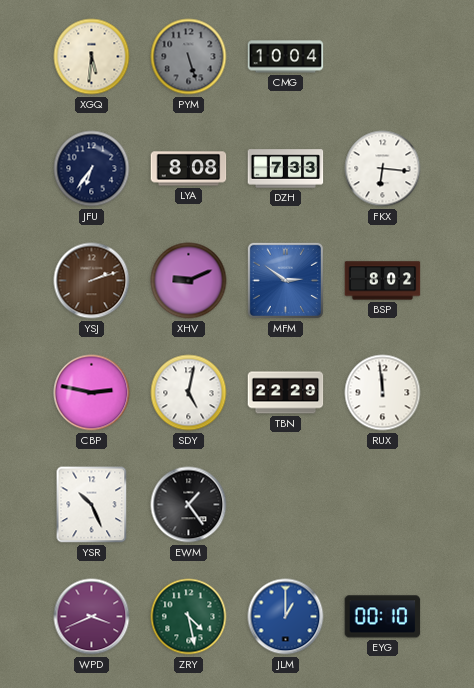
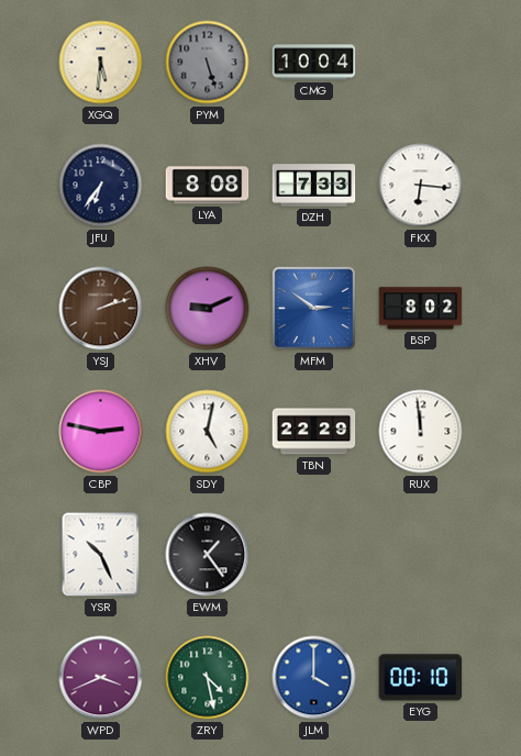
JLM: 1:00 -> 4:00
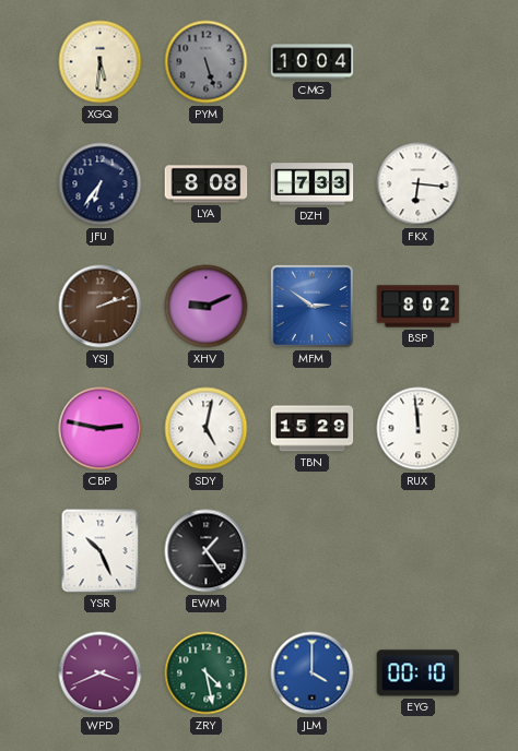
TBN: 22:29 -> 15:29
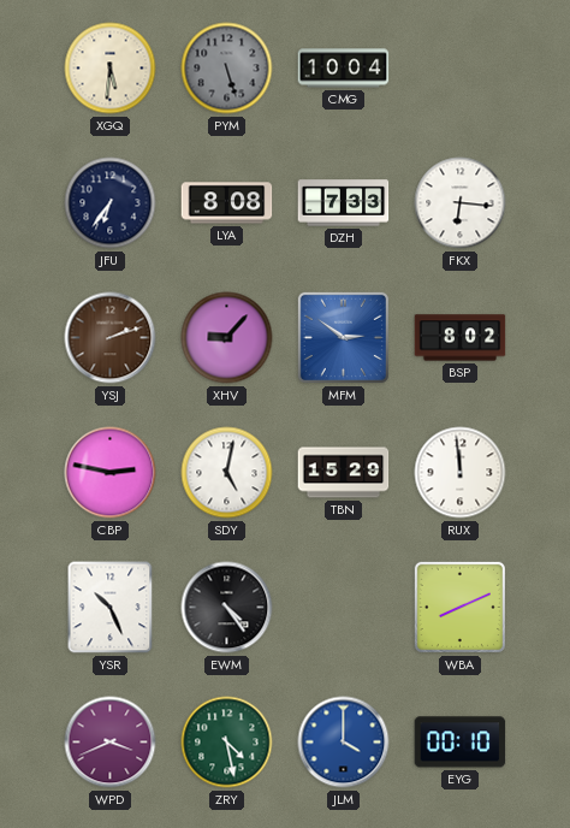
XHV: 9:11 -> 9:07
EWM: 1:24 -> 4:24
WBA: none -> 8:11
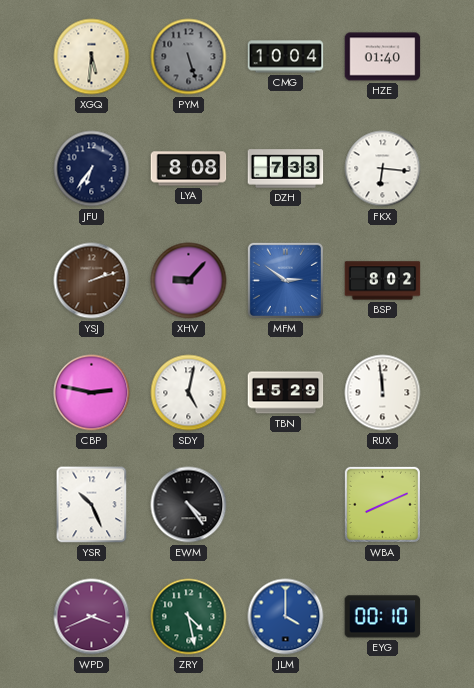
HZE: none -> 01:40
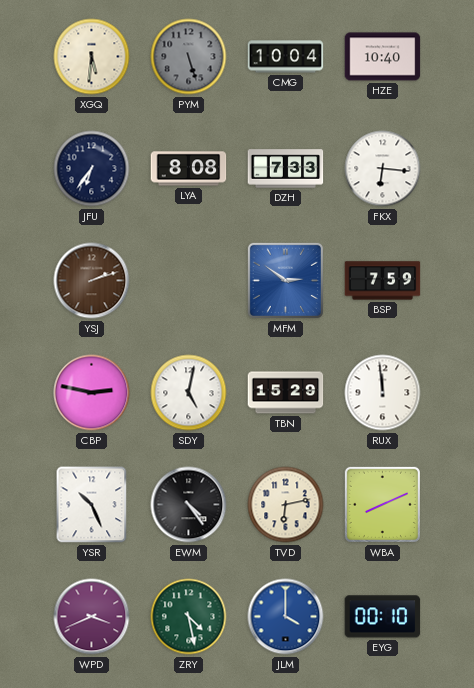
HZE: 01:40 -> 10:40
XHV: 9:07 -> none
BSP: 8:02 -> 7:59
TVD: none -> 6:13
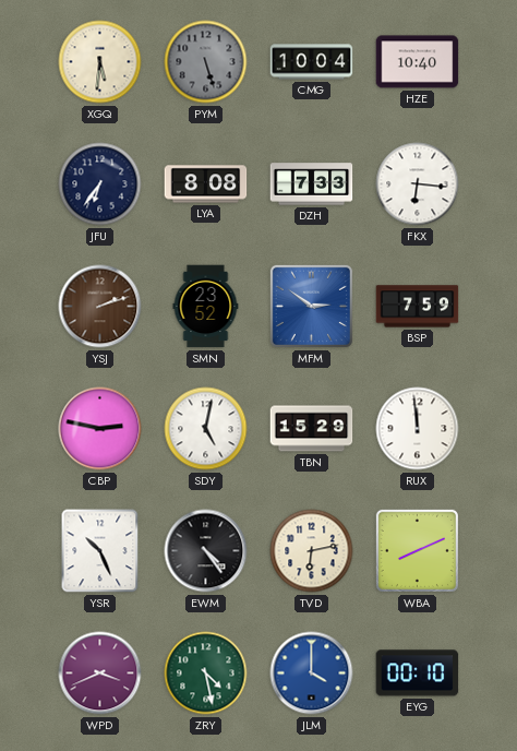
SMN: none -> 23:52
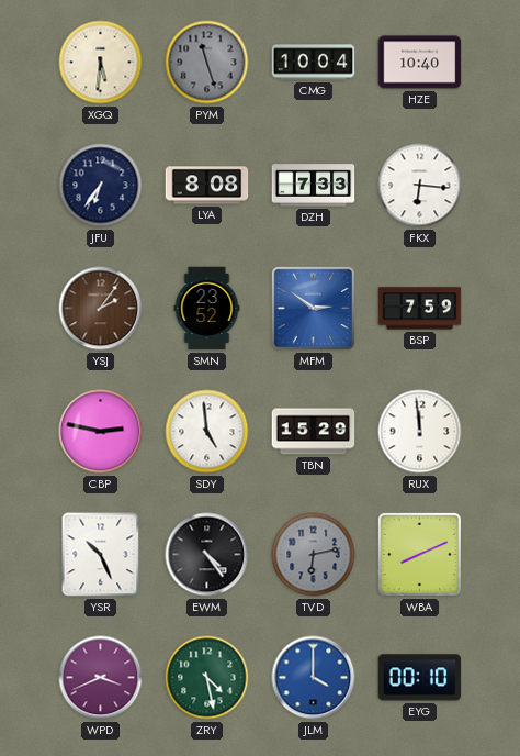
PYM: 5:27 -> 11:27
YSJ: 2:12 -> 2:06
SDY: 5:02 -> 4:59
TVD dial: cream -> grey
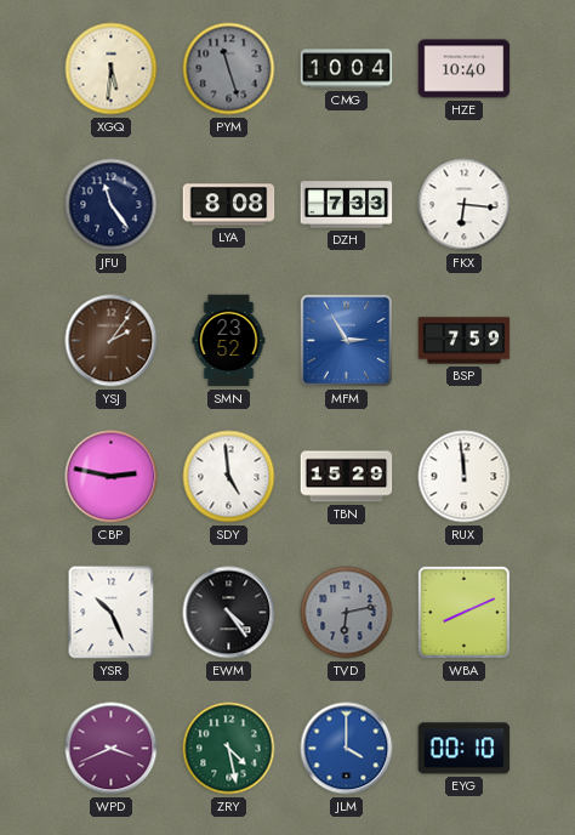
JFU: 6:36 -> 11:24
MFM: 2:51 -> 2:55
